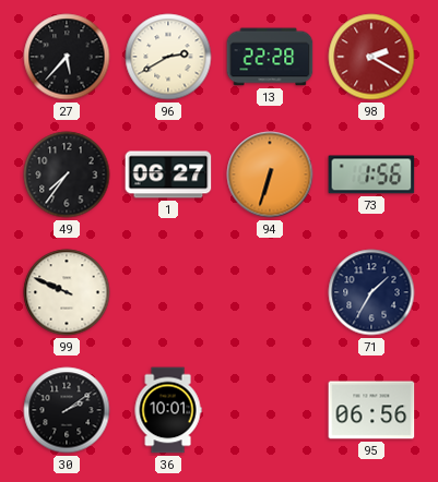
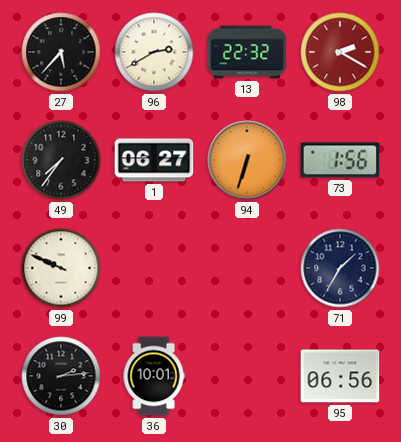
13: 22:28 -> 22:32
30: 2:09 -> 2:14
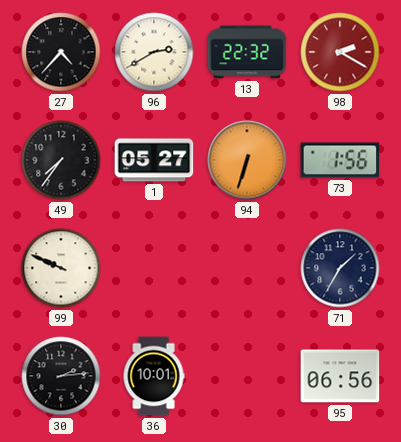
27: 5:37 -> 4:37
1: 06:27 -> 05:27
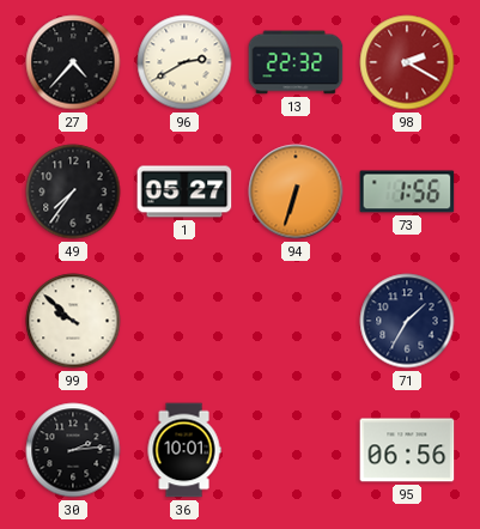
99: 9:49 -> 9:52
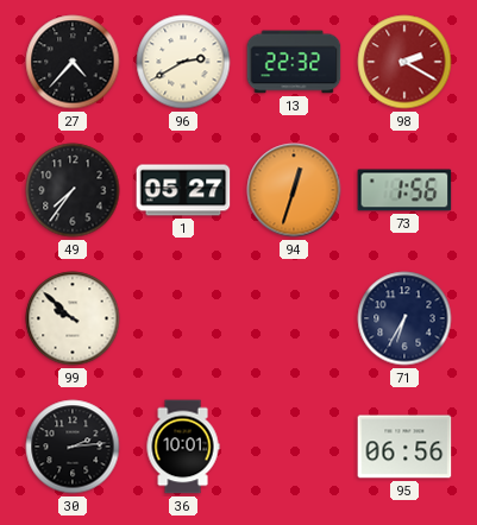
94: 6:33 -> 12:33
71: 1:35 -> 6:35
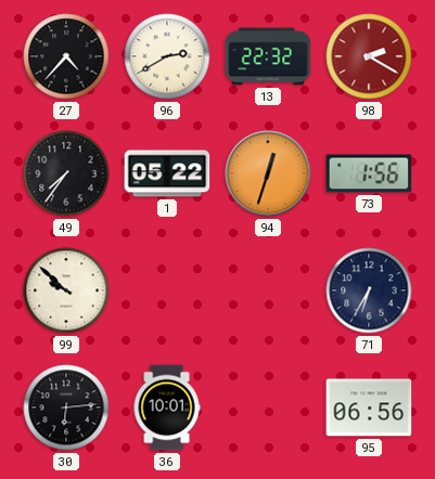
1: 05:27 -> 05:22
30: 2:14 -> 6:14
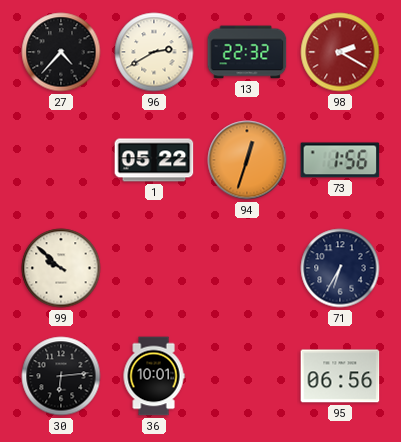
49: 7:36 -> none
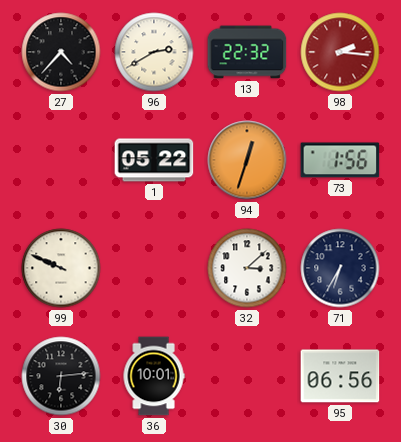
98: 2:20 -> 2:16
99: 9:52 -> 9:49
32: none -> 3:08
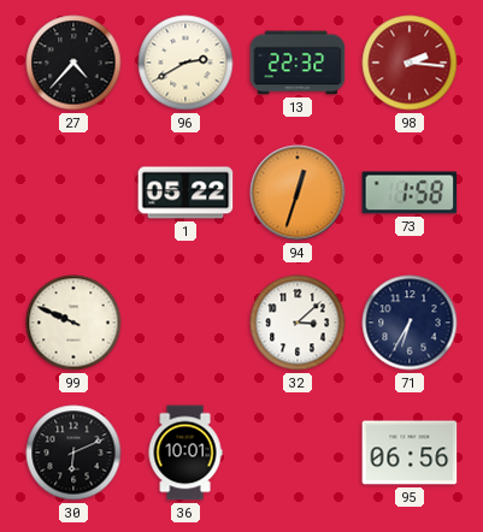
73: 1:56 -> 1:58
30: 6:14 -> 6:11
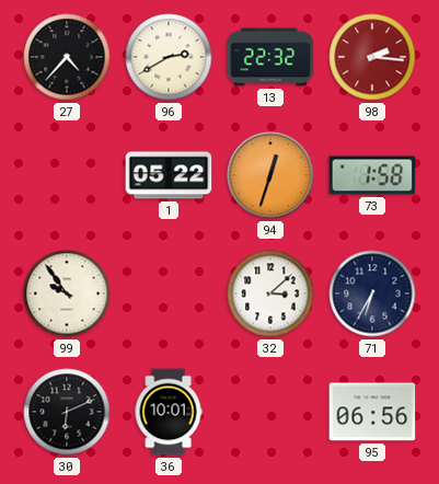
99: 9:49 -> 9:54
